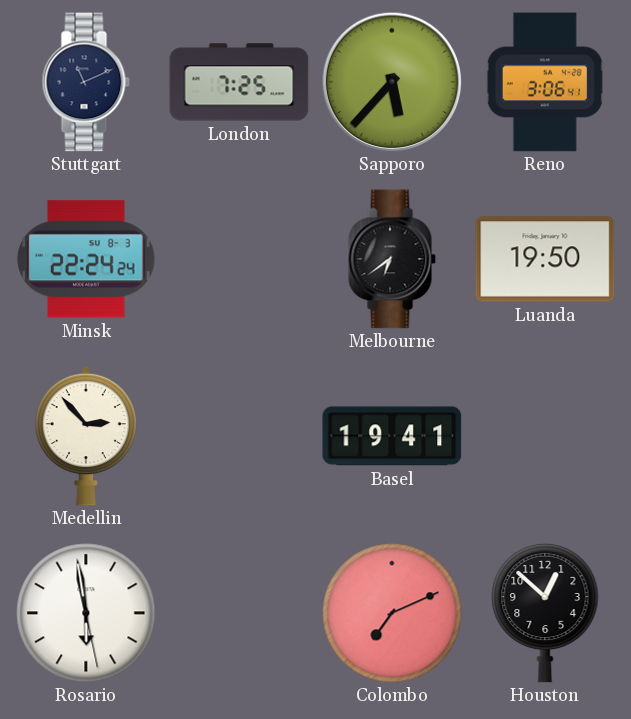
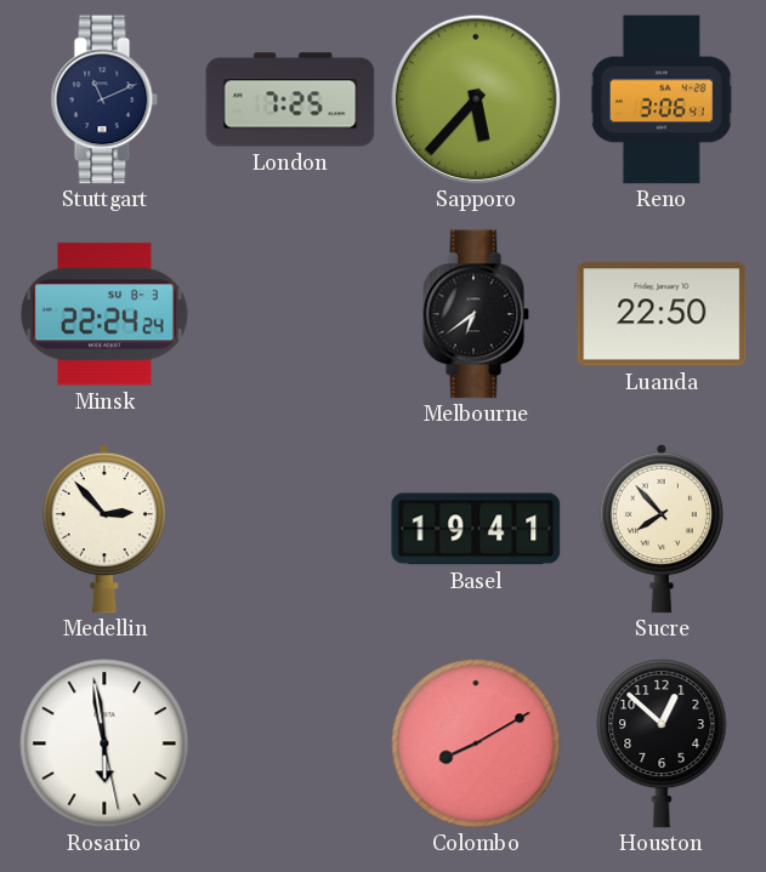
Luanda: 19:50 -> 22:50
Sucre: none -> 7:53
Colombo: 7:11 -> 8:10
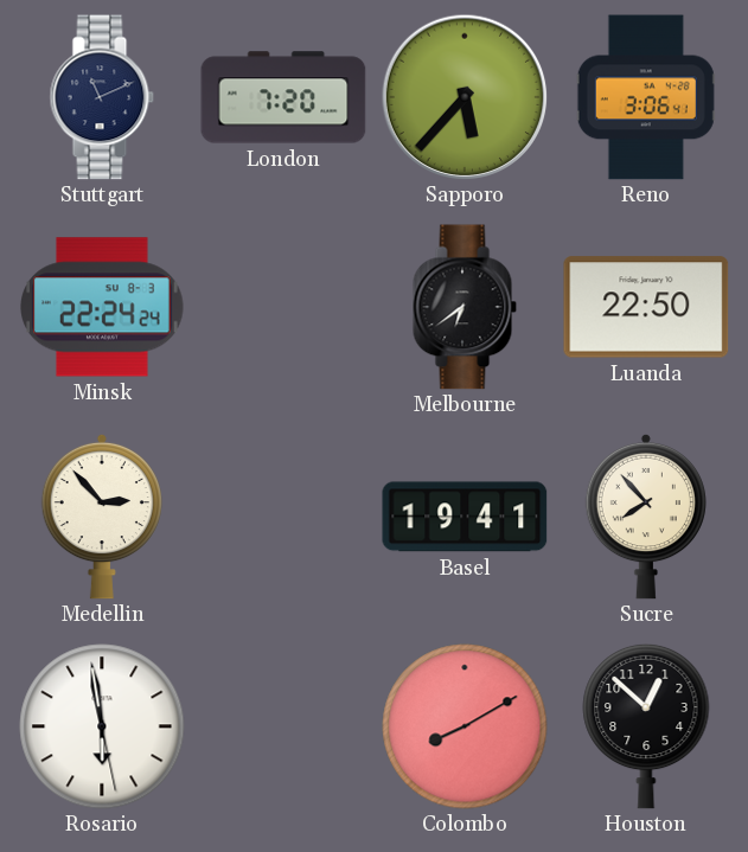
London: 7:25 -> 7:20
